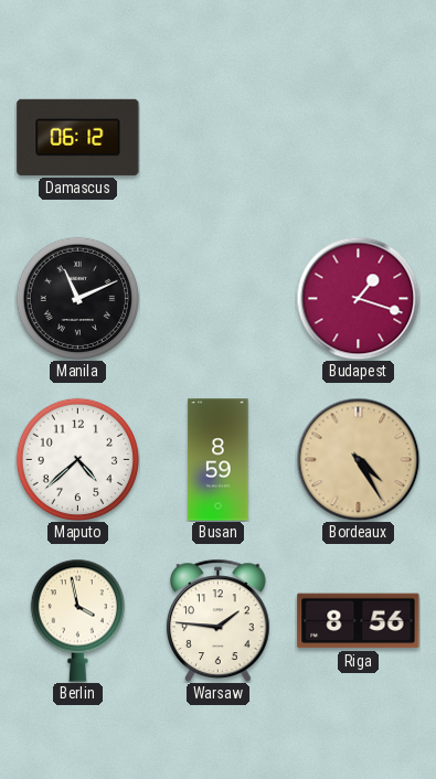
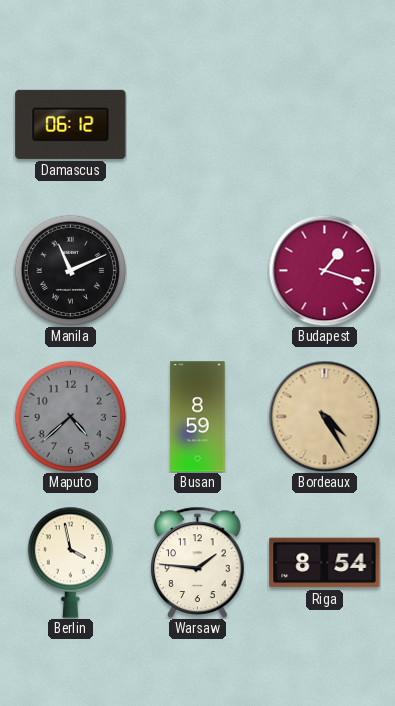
Maputo dial: white -> grey
Riga: 8:56 -> 8:54
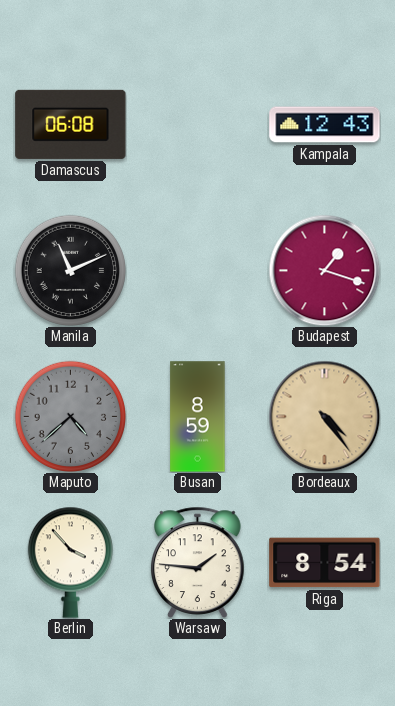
Damascus: 06:12 -> 06:08
Kampala: none -> 12:43
Bordeaux: 4:25 -> 4:24
Berlin: 3:58 -> 3:53
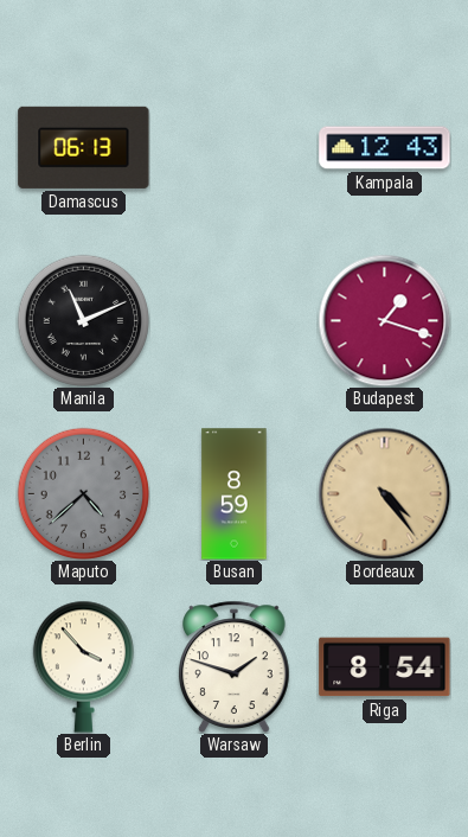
Damascus: 06:08 -> 06:13
Warsaw: 1:46 -> 1:48
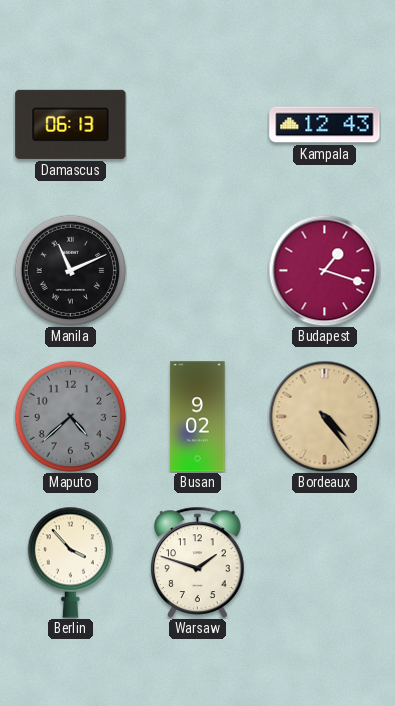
Busan: 8:59 -> 9:02
Riga: 8:54 -> none
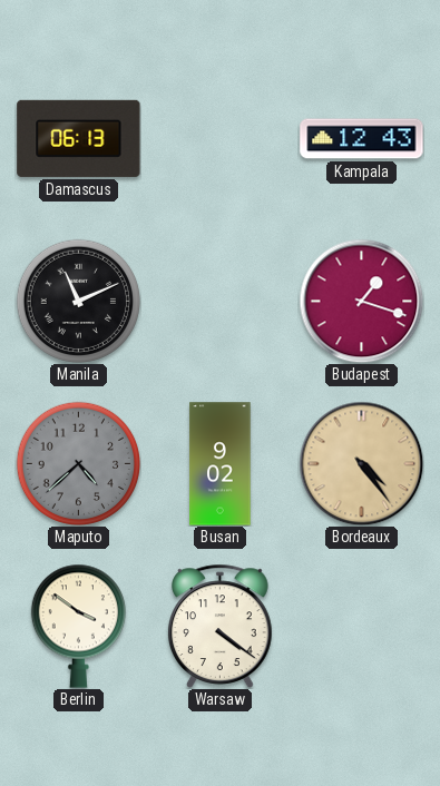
Berlin: 3:53 -> 3:51
Warsaw: 1:48 -> 4:21
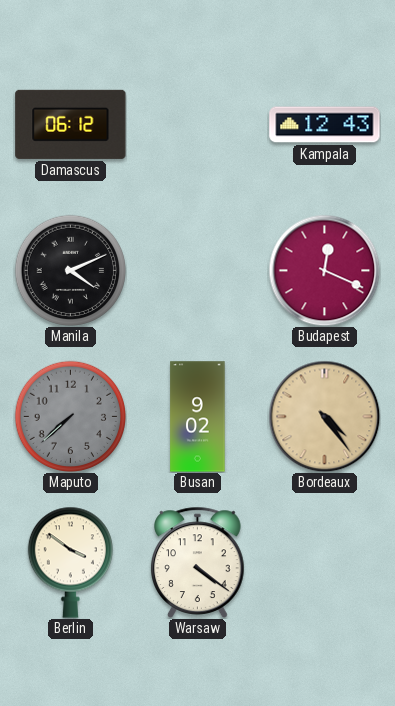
Damascus: 06:13 -> 06:12
Manila: 11:11 -> 4:11
Budapest: 1:18 -> 12:19
Maputo: 4:38 -> 7:38
